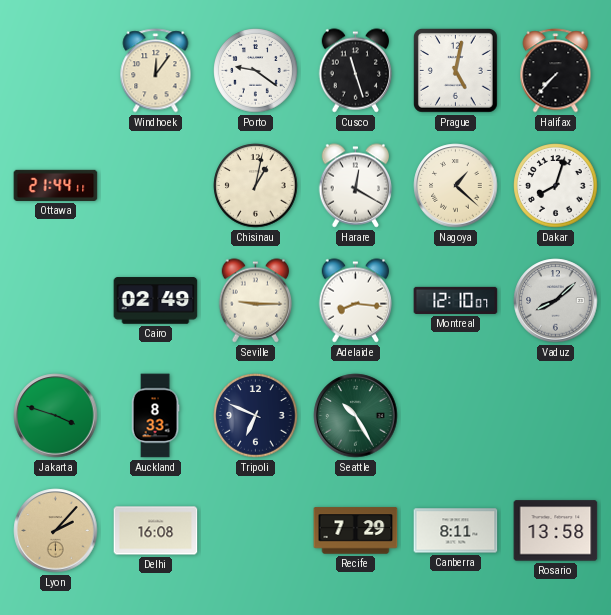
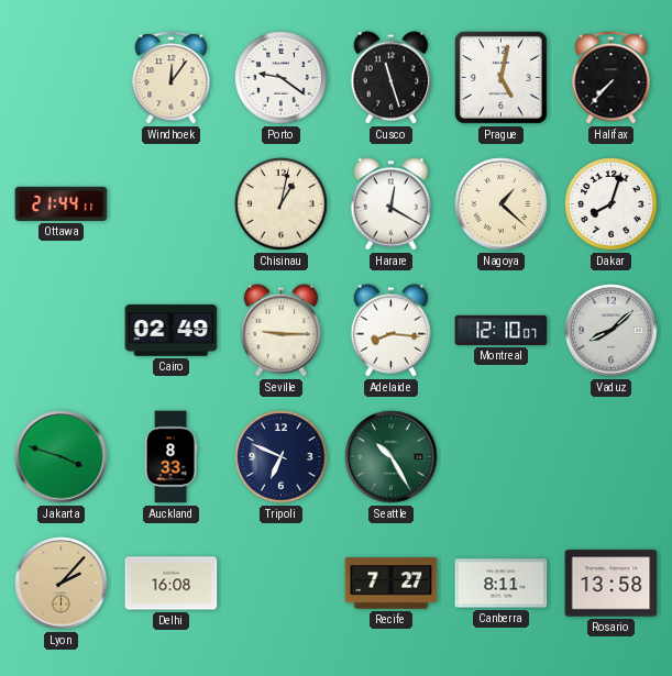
Recife: 7:29 -> 7:27
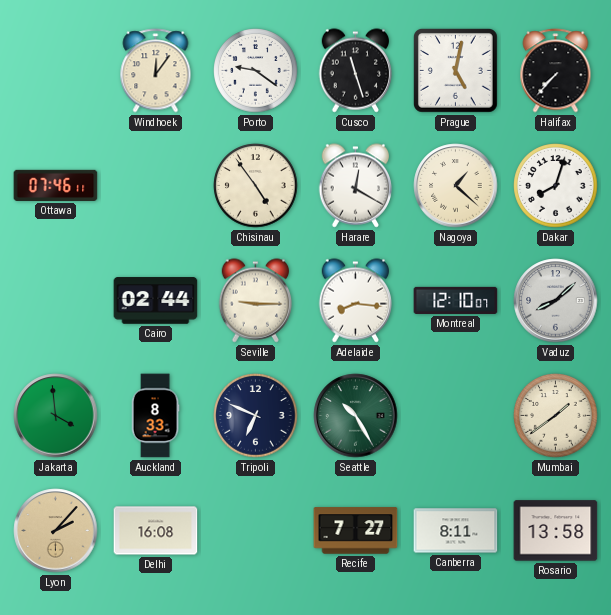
Ottawa: 21:44 -> 07:46
Chisinau: 1:02 -> 4:54
Cairo: 02:49 -> 02:44
Jakarta: 3:48 -> 3:59
Mumbai: none -> 1:39
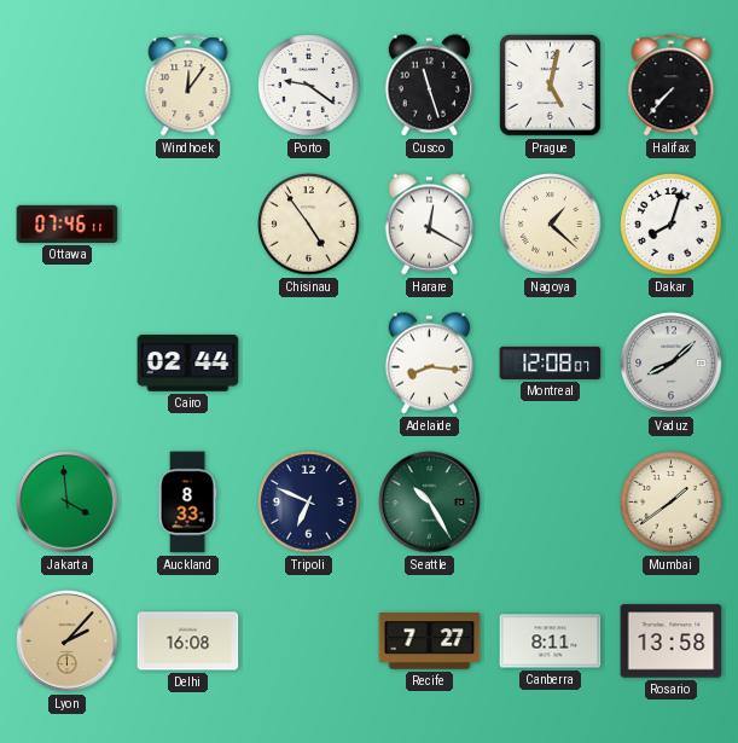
Seville: 9:15 -> none
Montreal: 12:10 -> 12:08
